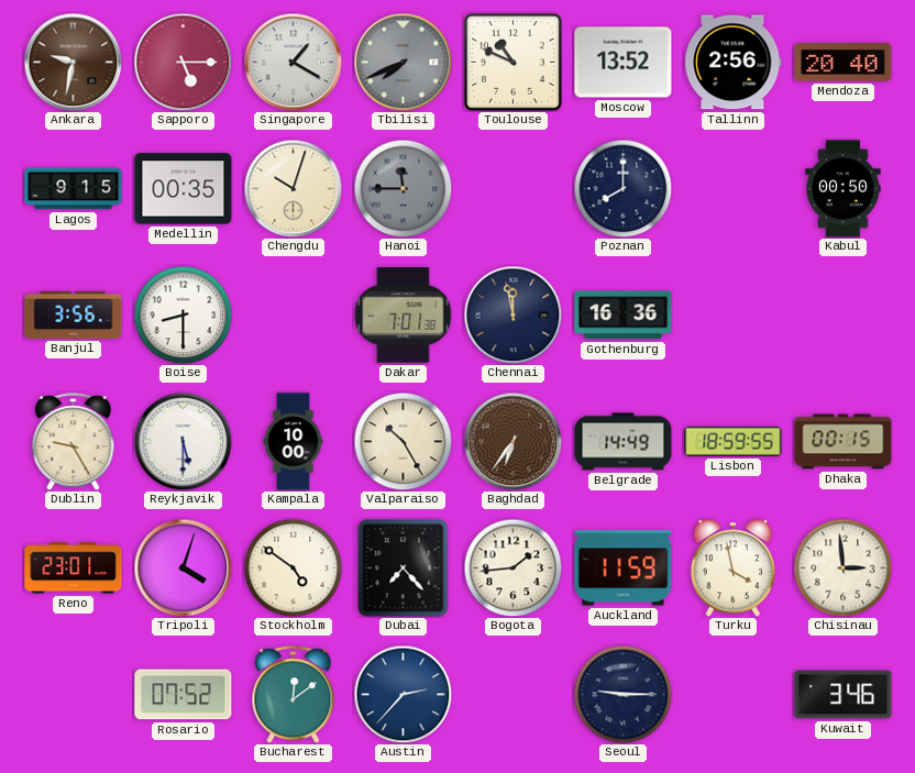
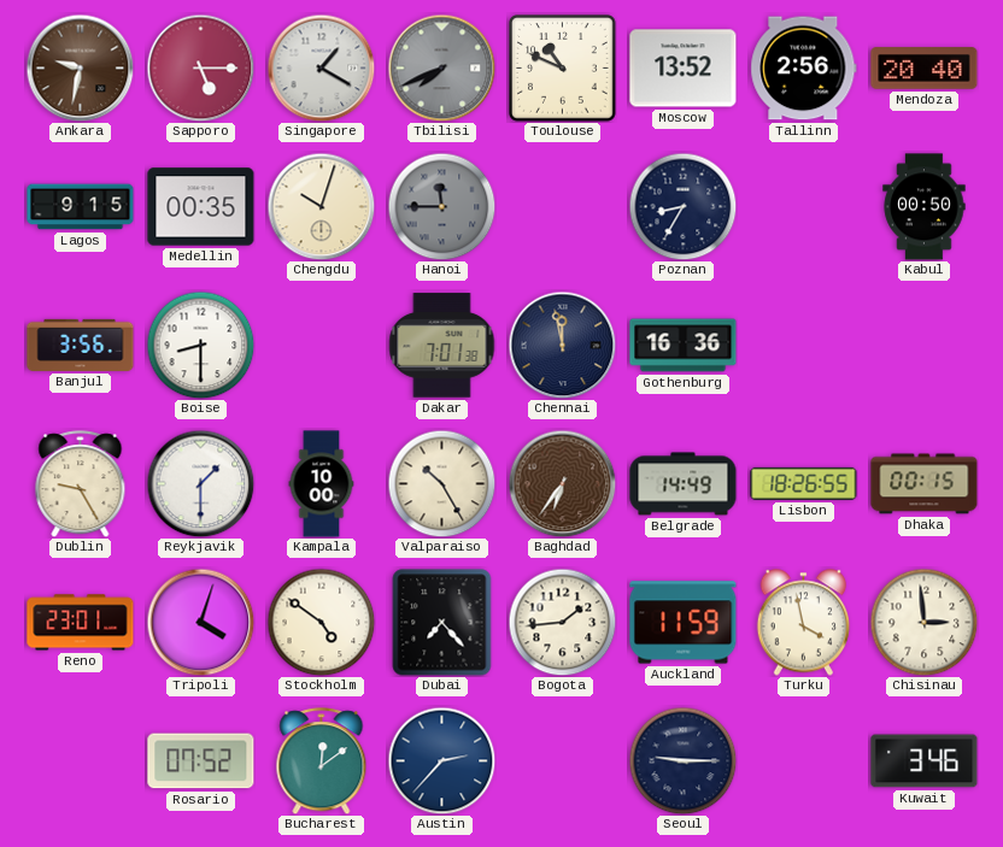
Poznan: 8:00 -> 8:35
Reykjavik: 5:30 -> 1:30
Lisbon: 18:59 -> 18:26
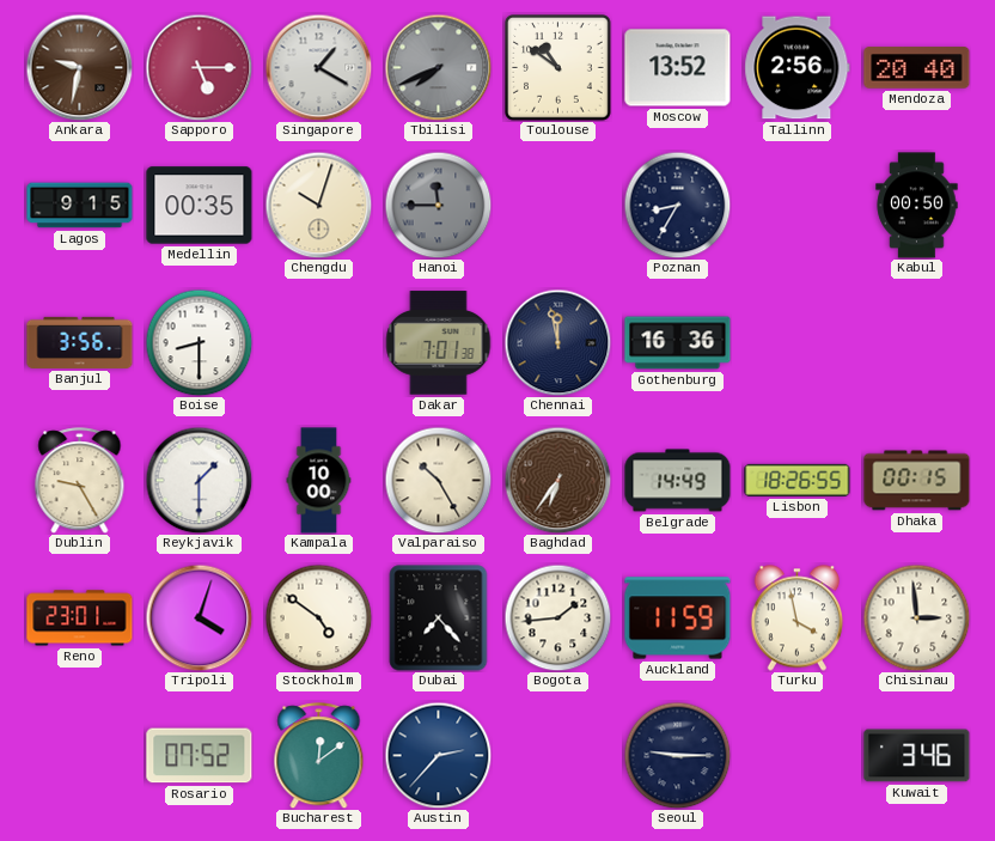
Toulouse: 10:49 -> 10:51
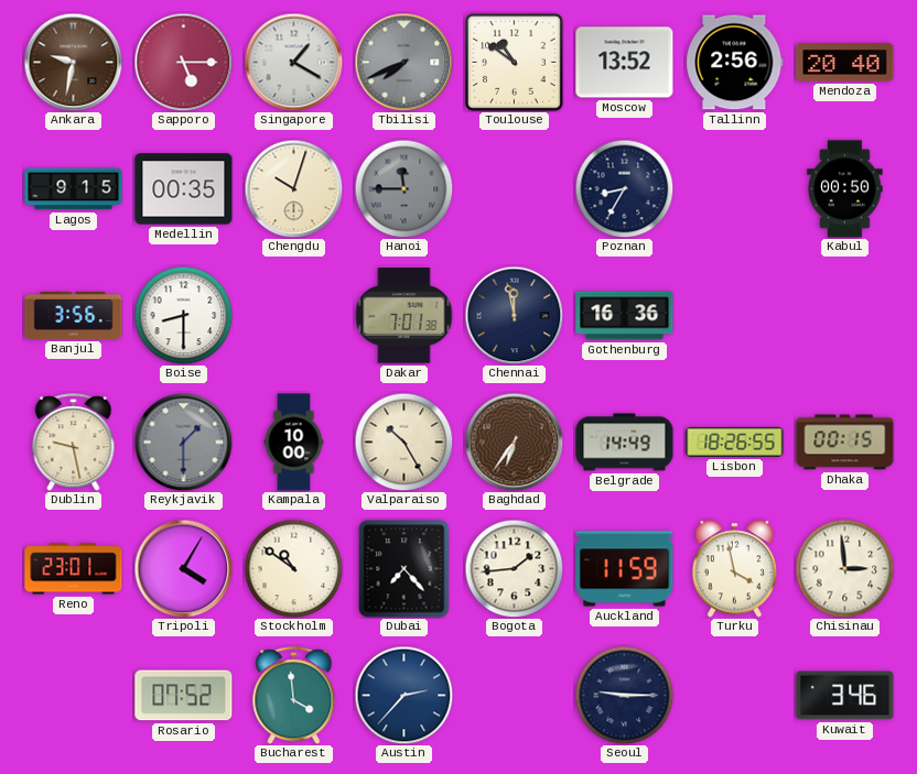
Dublin: 9:25 -> 9:28
Reykjavik dial: white -> grey
Tripoli: 4:03 -> 4:05
Stockholm: 4:51 -> 10:51
Bucharest: 12:09 -> 3:59
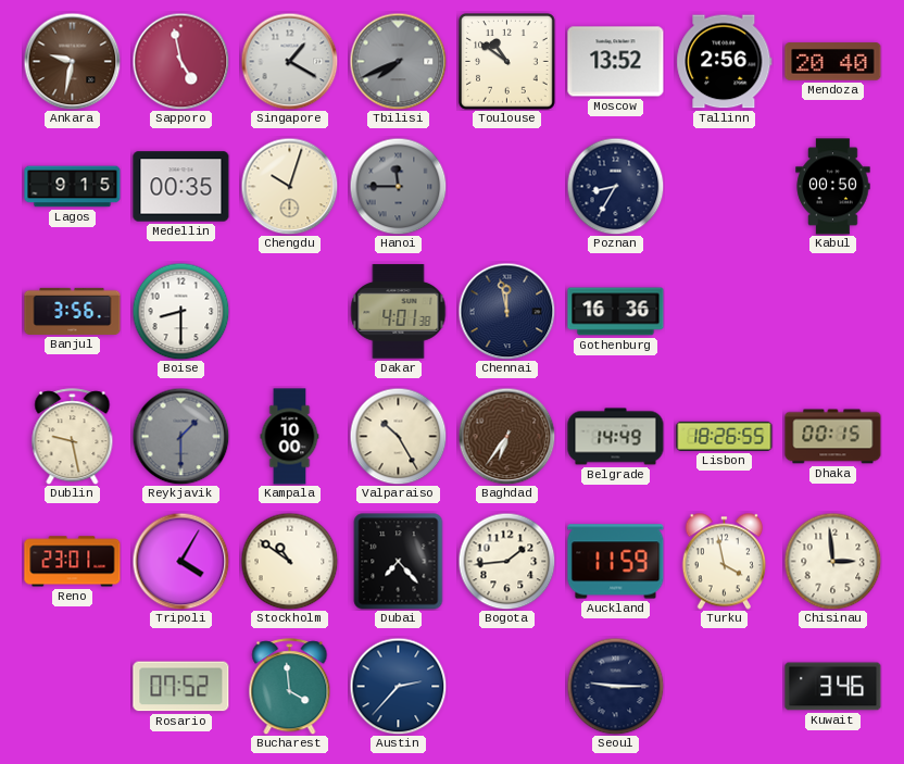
Sapporo: 5:15 -> 4:58
Dakar: 7:01 -> 4:01
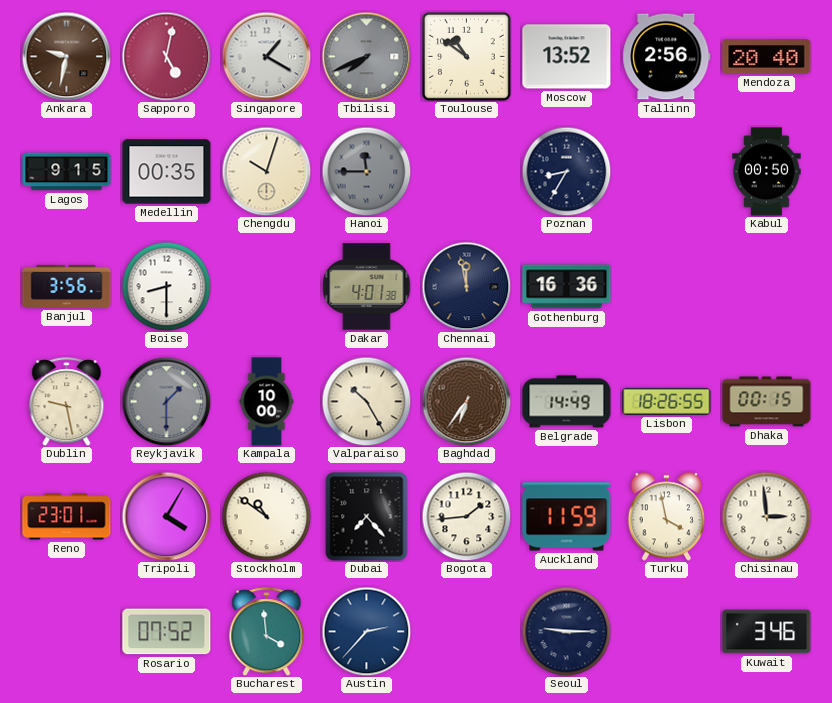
Sapporo: 4:58 -> 5:02
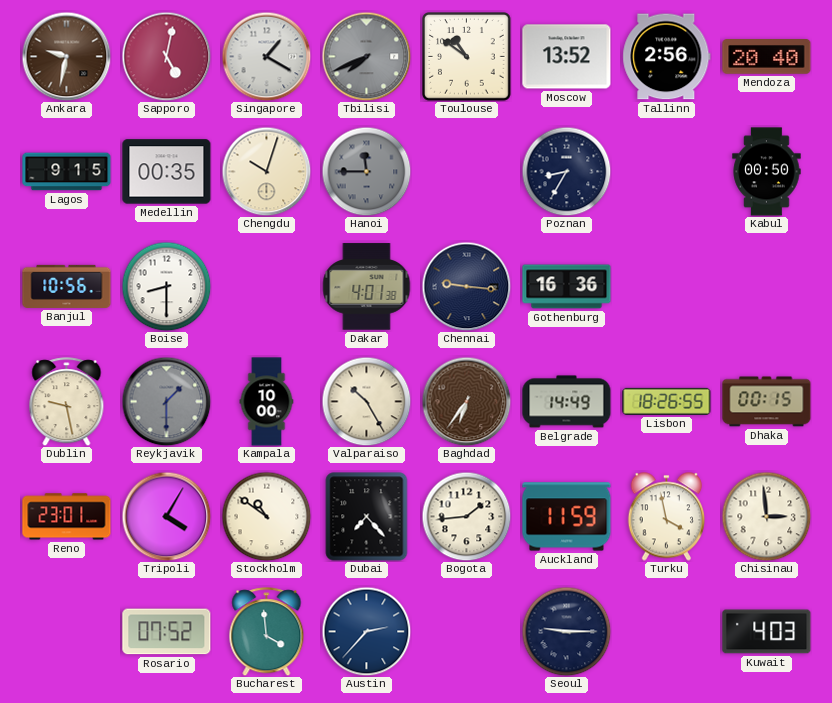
Banjul: 3:56 -> 10:56
Chennai: 11:58 -> 9:16
Kuwait: 3:46 -> 4:03
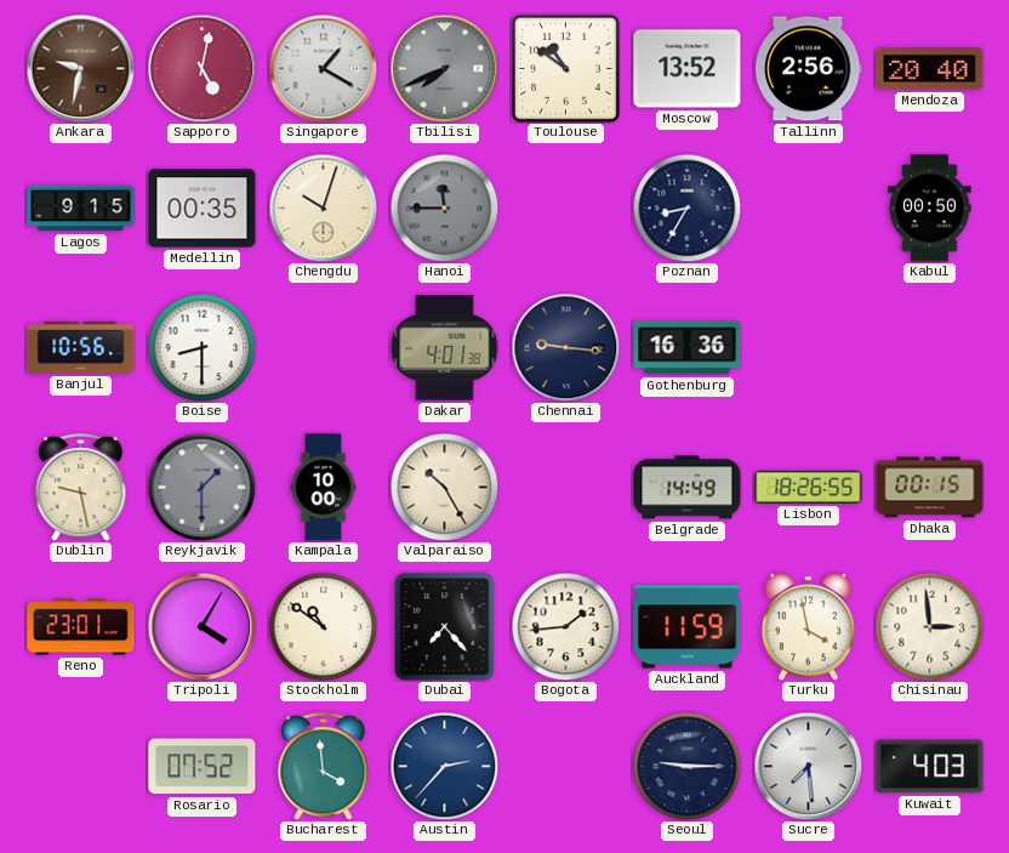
Baghdad: 6:36 -> none
Sucre: none -> 7:29
